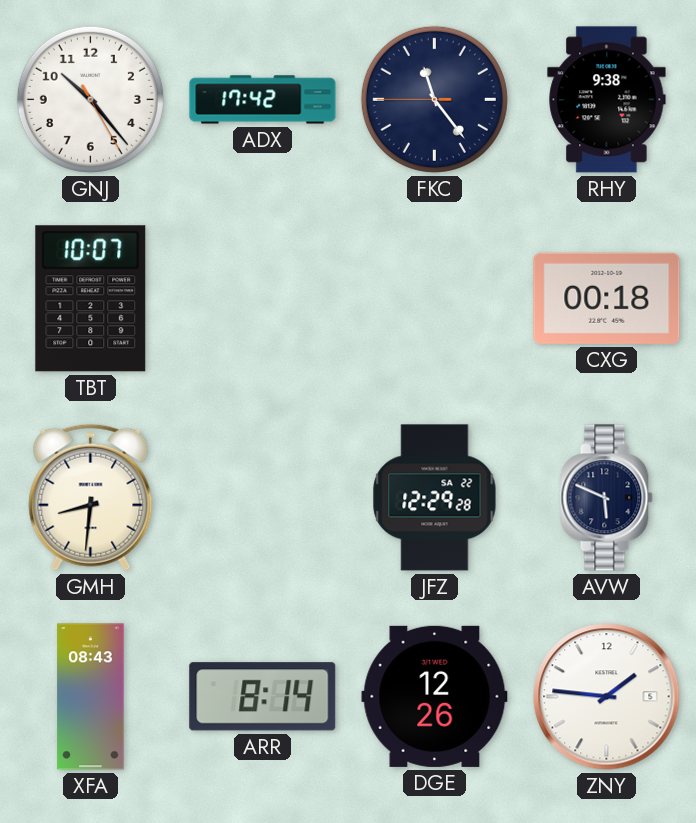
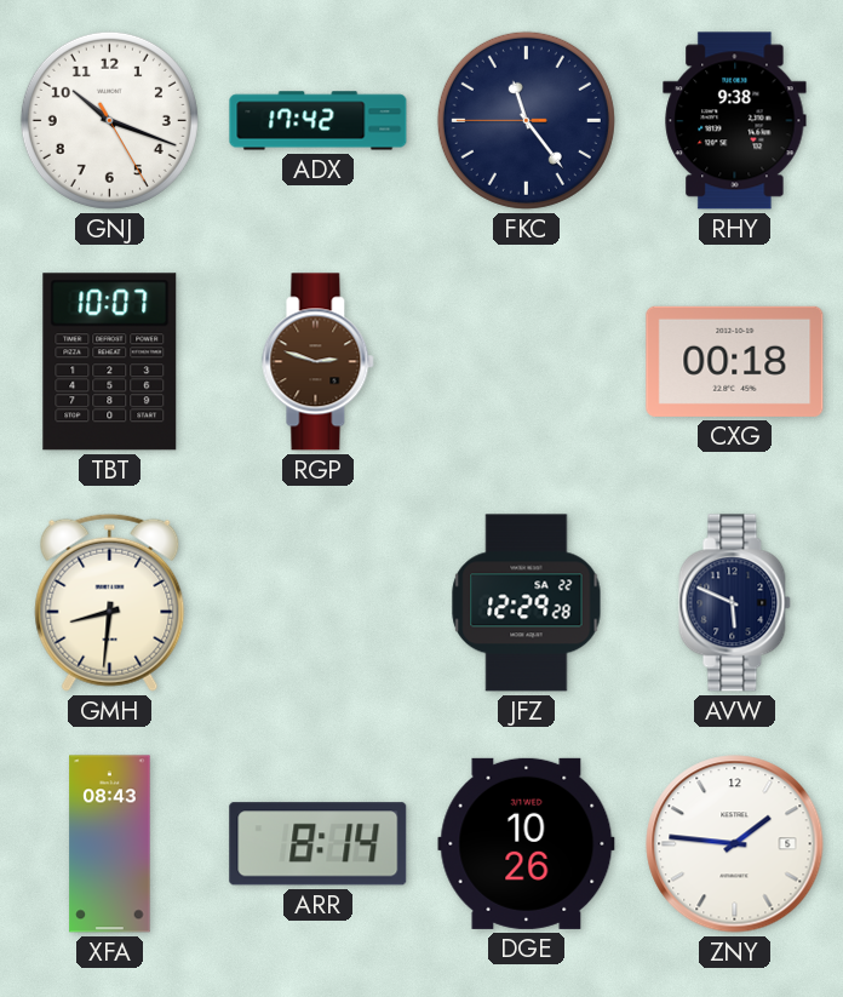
GNJ: 10:23 -> 10:18
RGP: none -> 2:48
DGE: 12:26 -> 10:26
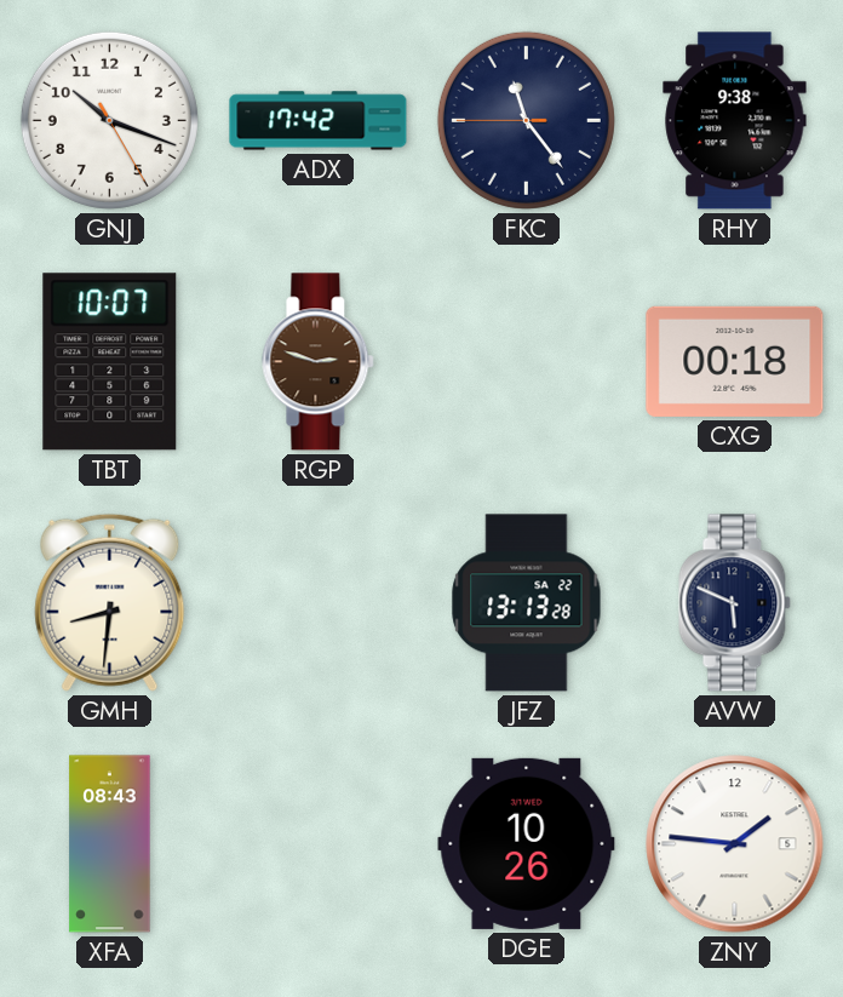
JFZ: 12:29 -> 13:13
ARR: 8:14 -> none
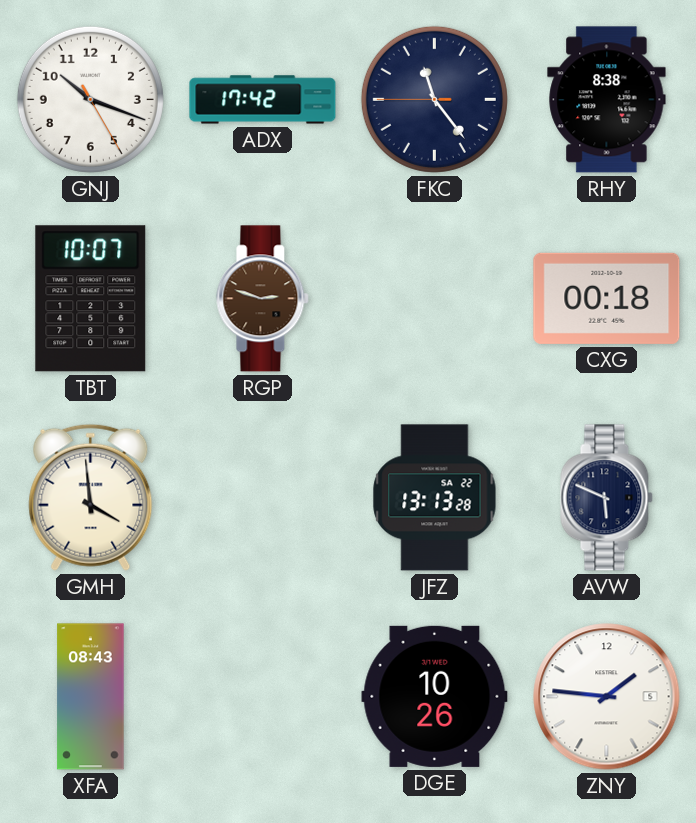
RHY: 9:38 -> 8:38
GMH: 8:31 -> 3:59
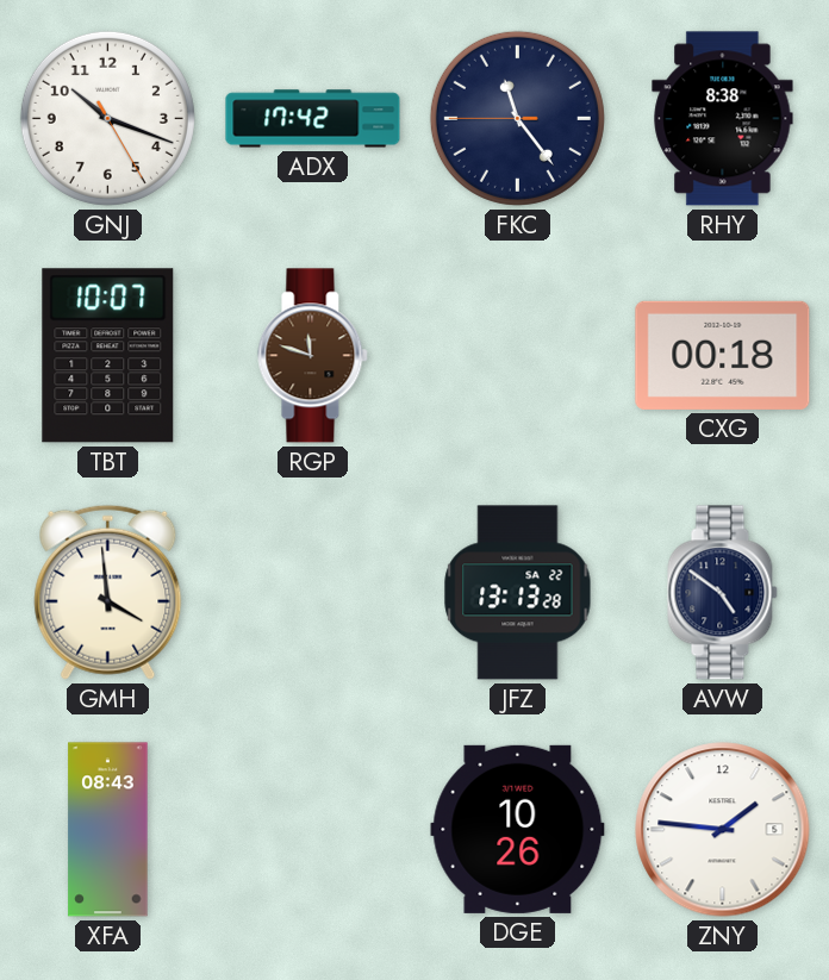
RGP: 2:48 -> 11:48
AVW: 5:49 -> 4:51
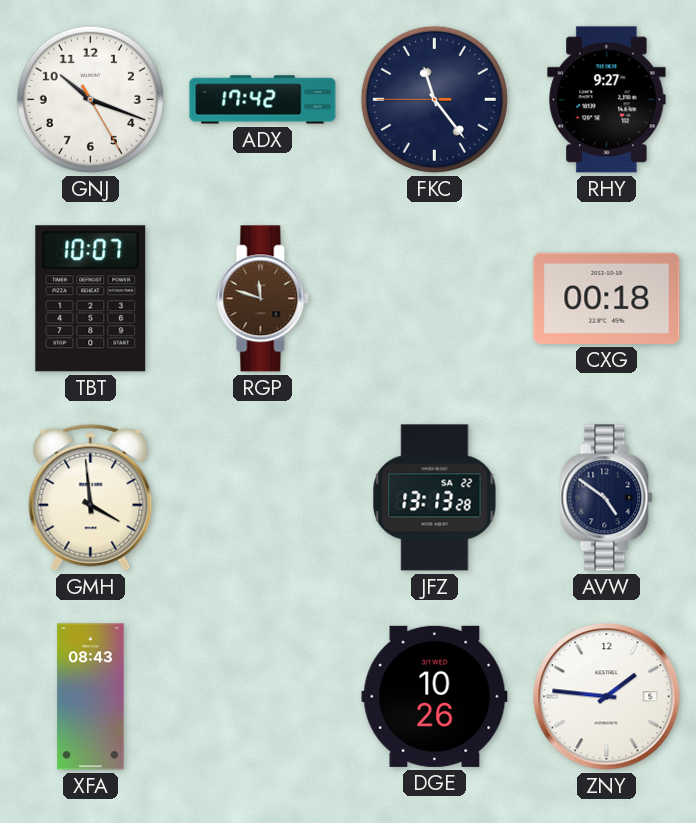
RHY: 8:38 -> 9:27
